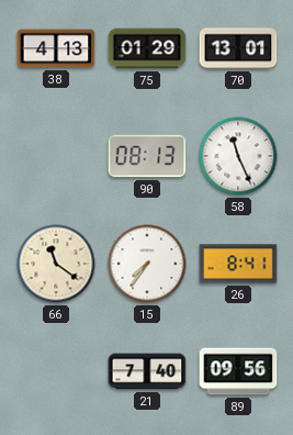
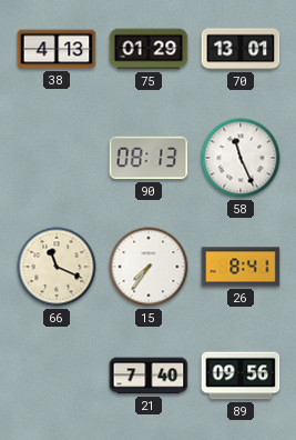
66: 11:21 -> 11:19
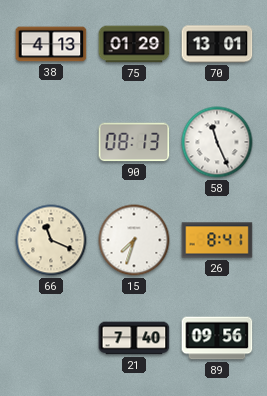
15: 7:36 -> 7:33
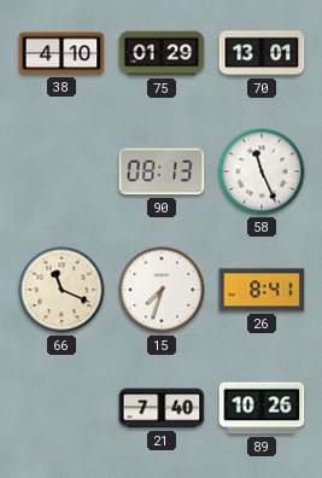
38: 4:13 -> 4:10
89: 09:56 -> 10:26
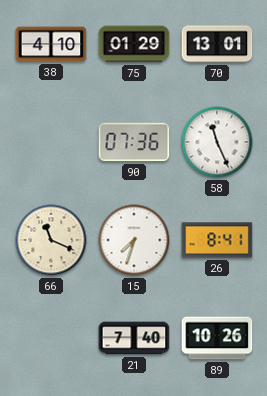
90: 08:13 -> 07:36
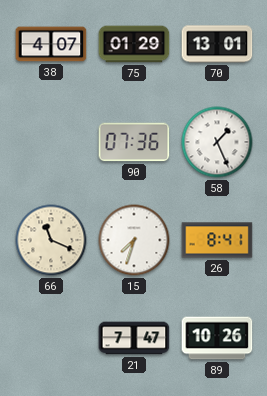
38: 4:10 -> 4:07
58: 11:26 -> 1:26
21: 7:40 -> 7:47
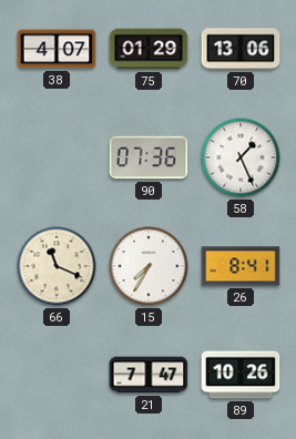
70: 13:01 -> 13:06
15: 7:33 -> 7:35
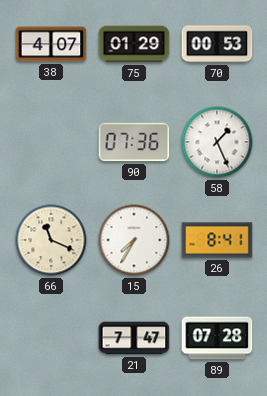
70: 13:06 -> 00:53
89: 10:26 -> 07:28
